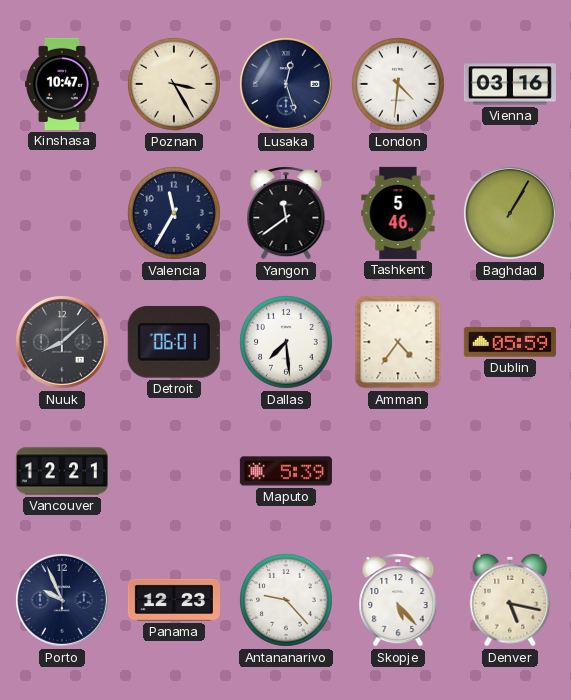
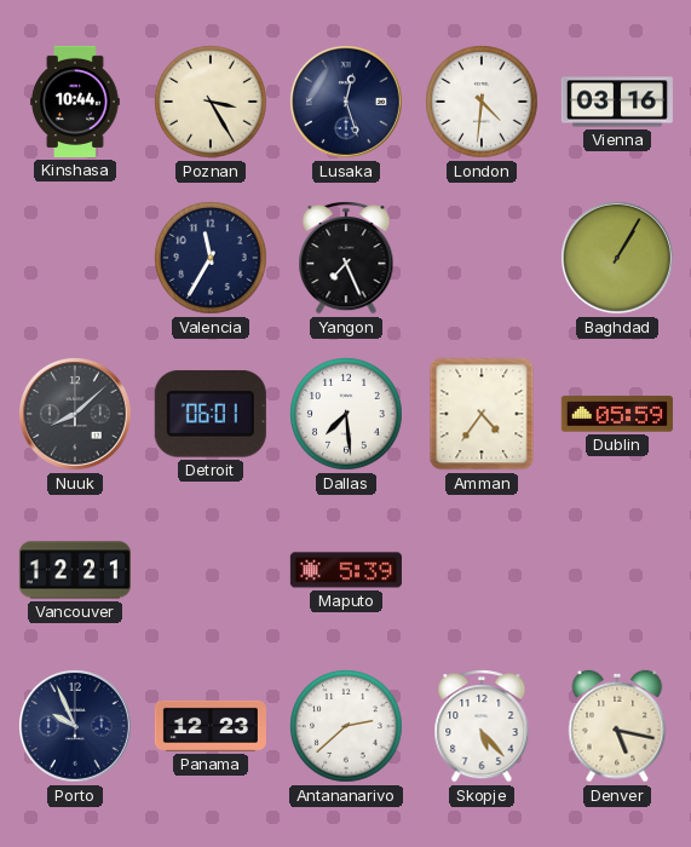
Kinshasa: 10:47 -> 10:44
Yangon: 11:39 -> 7:26
Tashkent: 5:46 -> none
Antananarivo: 9:23 -> 2:38
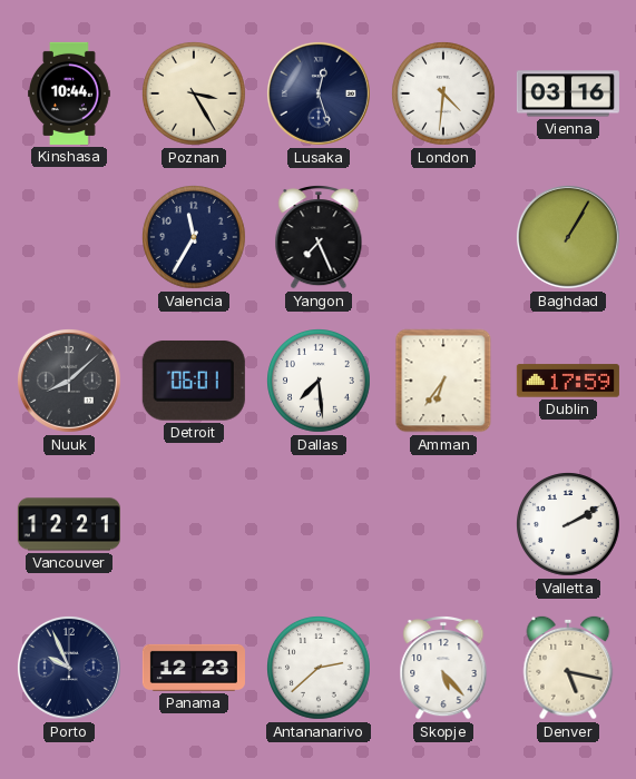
Amman: 4:36 -> 6:36
Dublin: 05:59 -> 17:59
Maputo: 5:39 -> none
Valletta: none -> 2:10
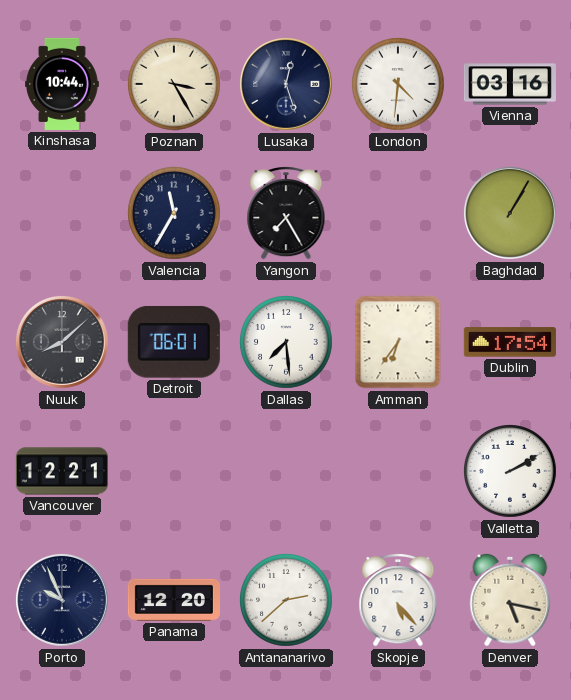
Yangon: 7:26 -> 7:25
Dublin: 17:59 -> 17:54
Panama: 12:23 -> 12:20
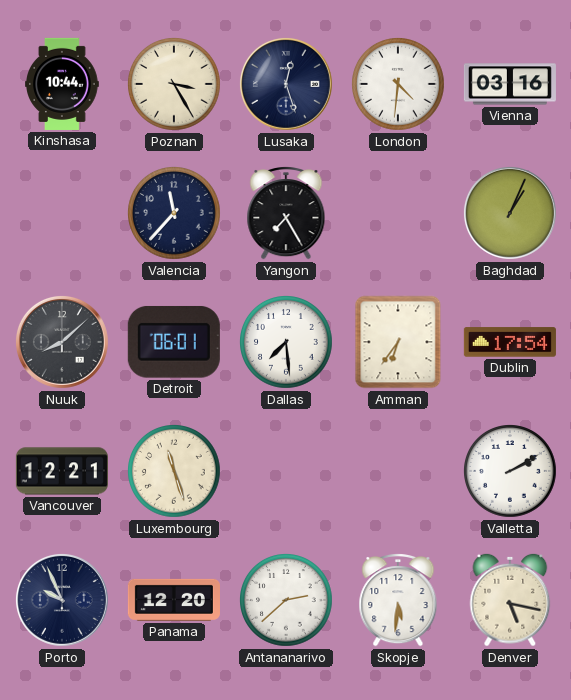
Valencia: 11:35 -> 11:37
Baghdad: 1:05 -> 1:04
Luxembourg: none -> 11:27
Skopje: 5:23 -> 5:31
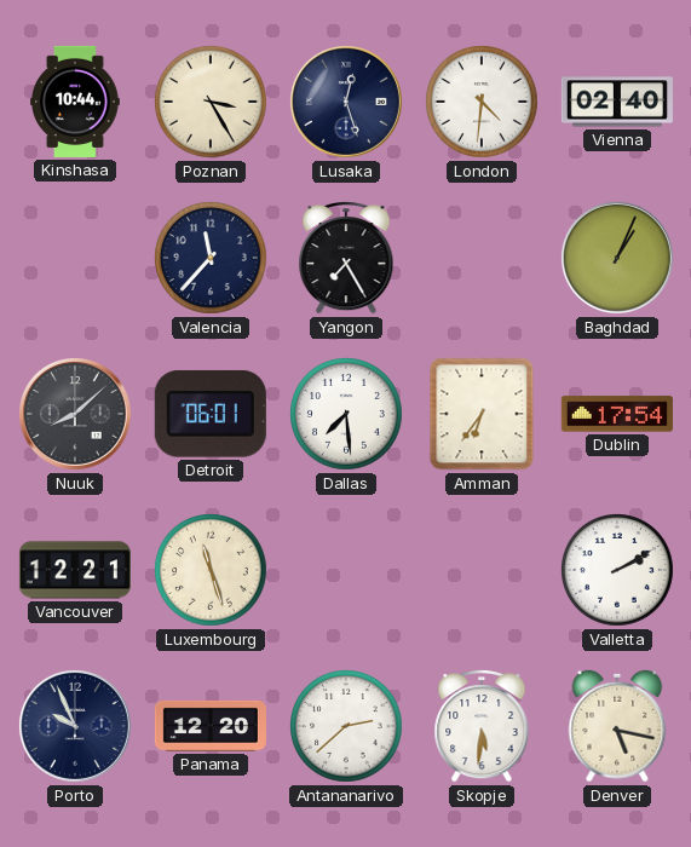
Vienna: 03:16 -> 02:40
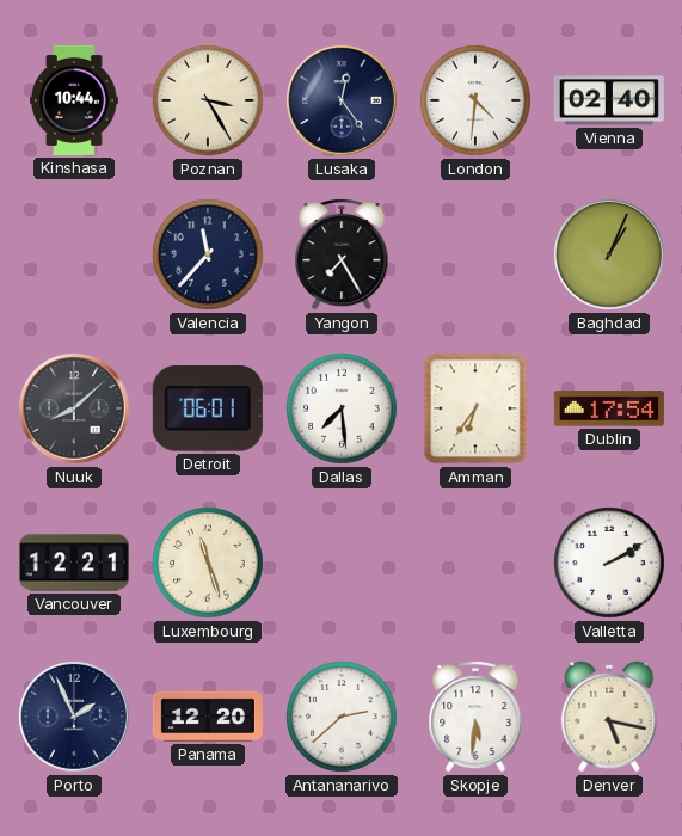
Lusaka: 12:27 -> 12:24
Porto: 9:56 -> 1:56
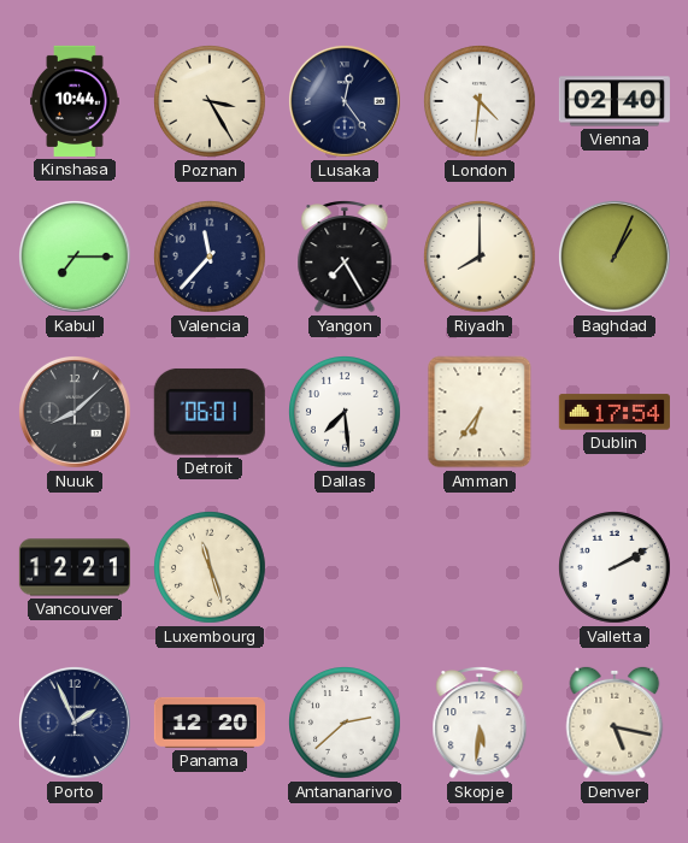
Kabul: none -> 7:15
Riyadh: none -> 8:00
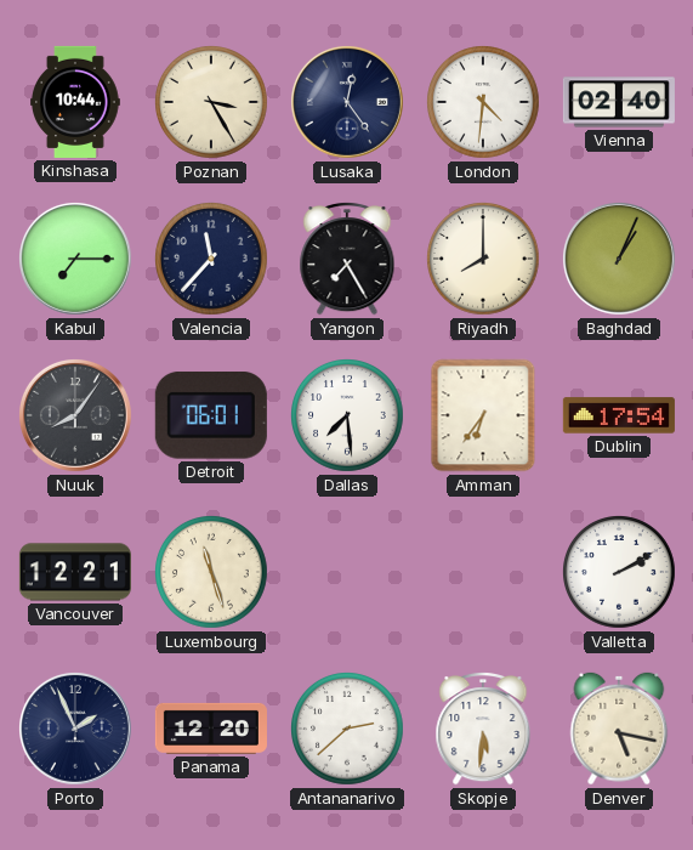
Nuuk: 8:08 -> 8:06
